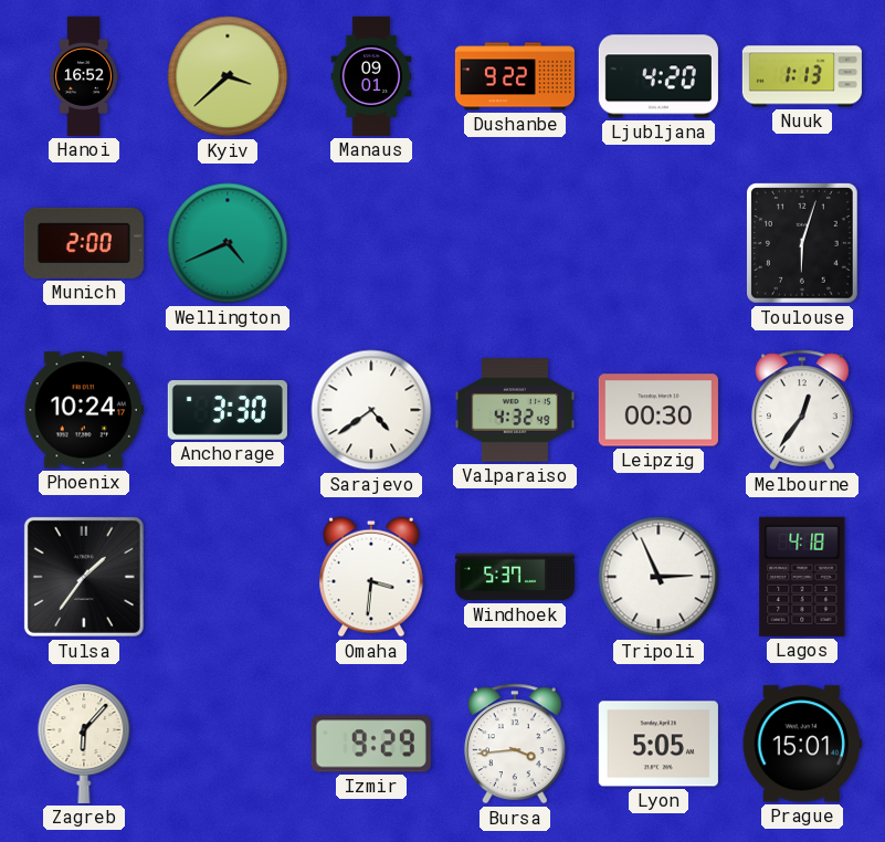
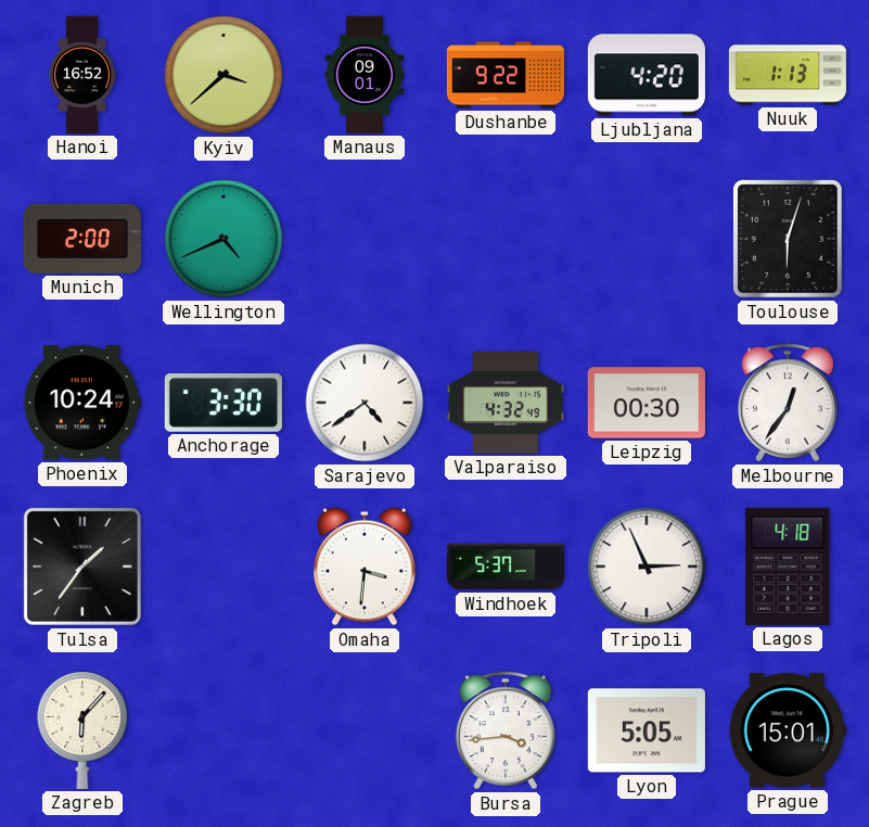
Izmir: 9:29 -> none
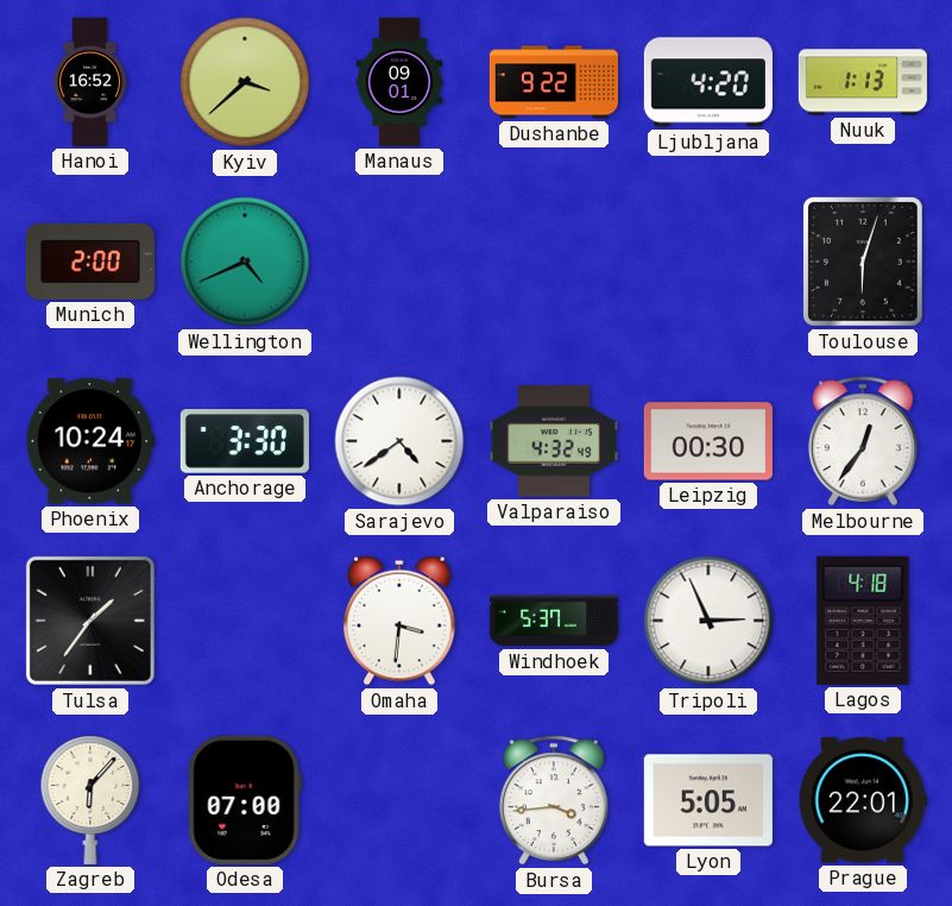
Odesa: none -> 07:00
Prague: 15:01 -> 22:01
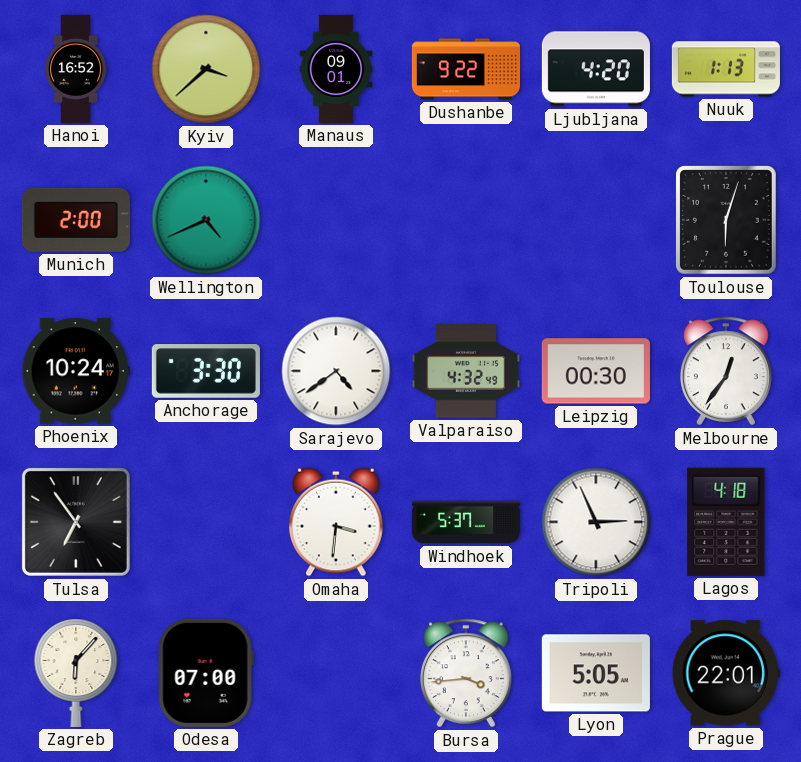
Tulsa: 1:36 -> 6:54
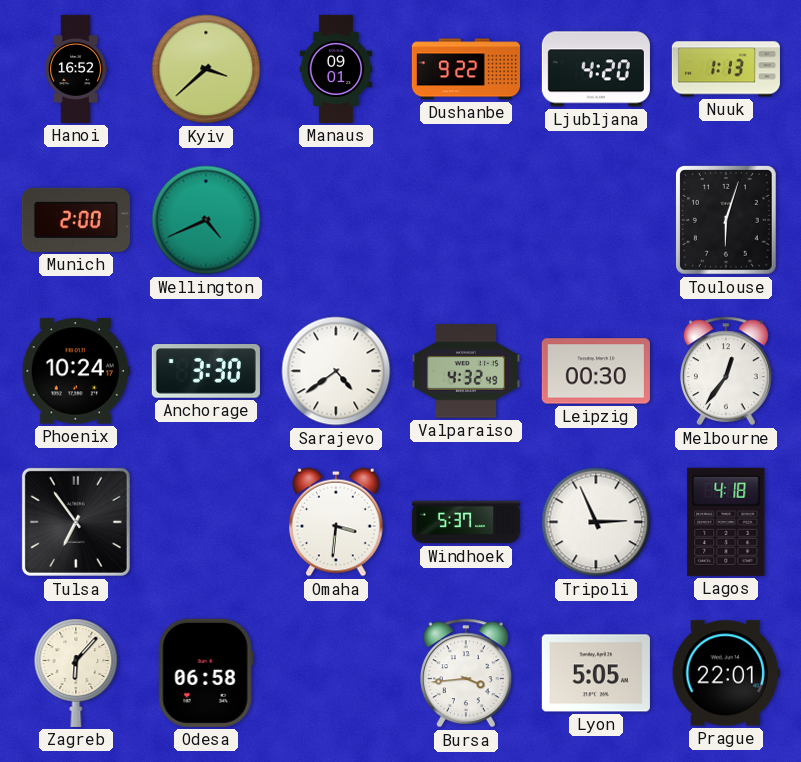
Odesa: 07:00 -> 06:58
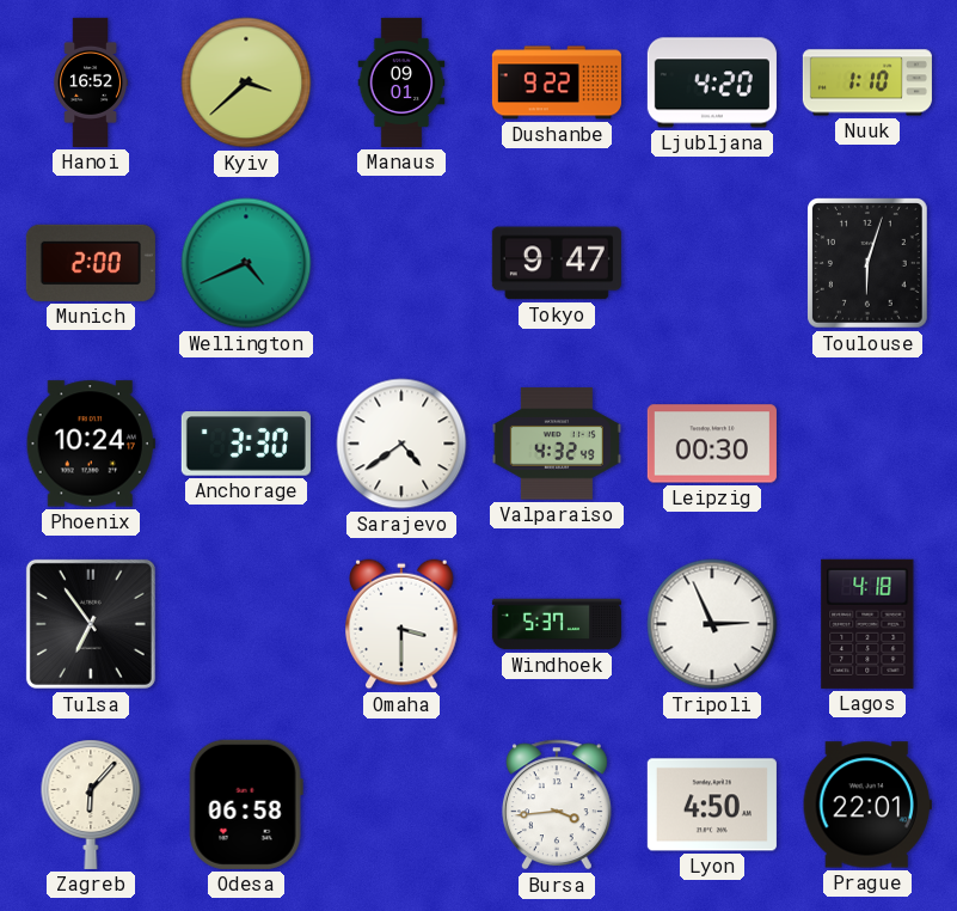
Nuuk: 1:13 -> 1:10
Tokyo: none -> 9:47
Melbourne: 12:36 -> none
Omaha: 3:31 -> 3:30
Lyon: 5:05 -> 4:50
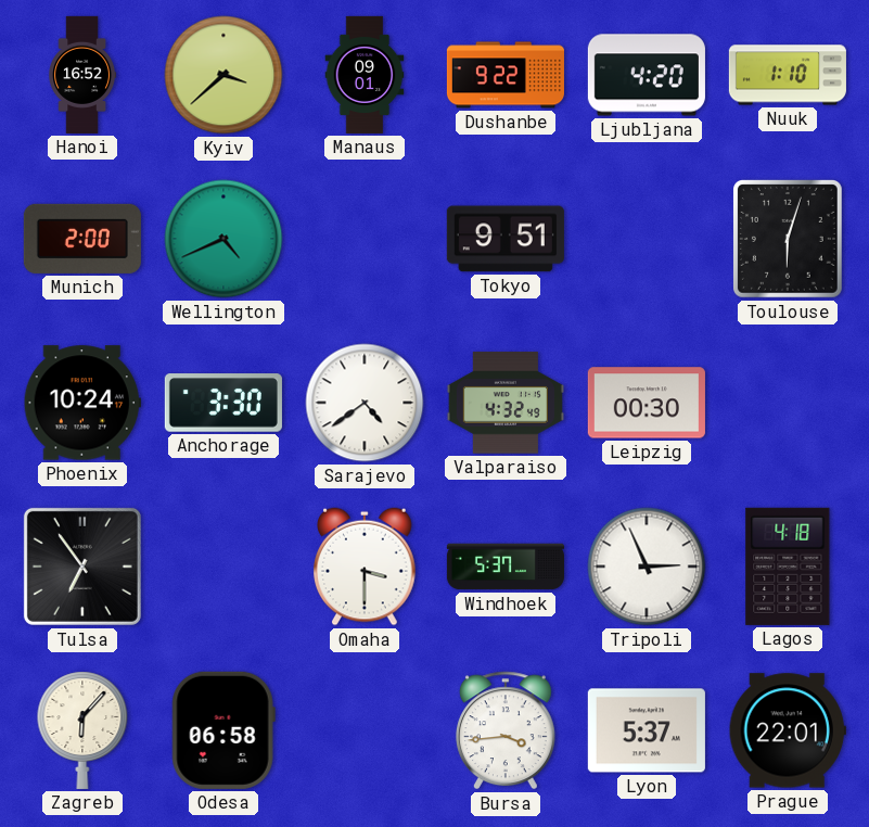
Tokyo: 9:47 -> 9:51
Lyon: 4:50 -> 5:37
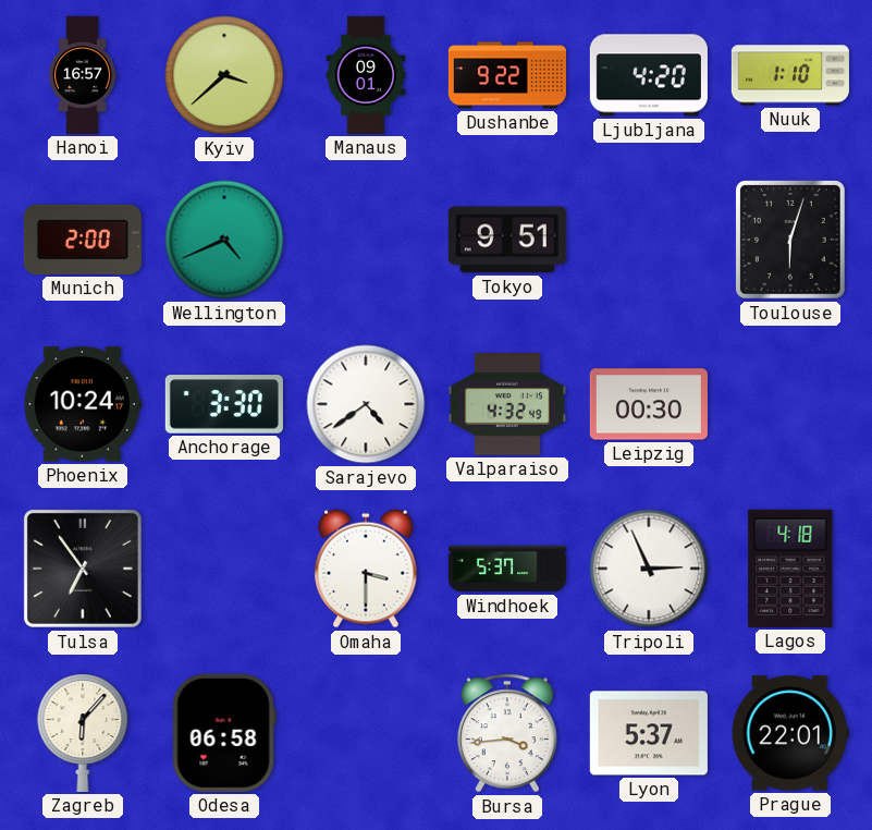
Hanoi: 16:52 -> 16:57
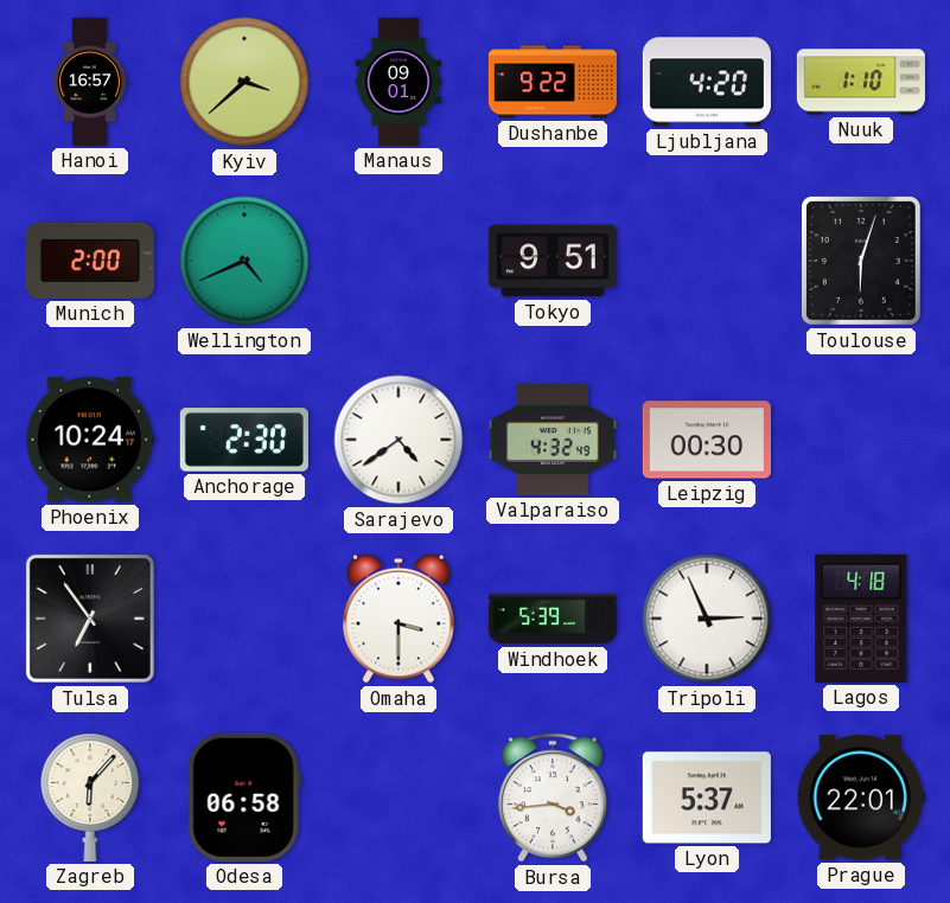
Anchorage: 3:30 -> 2:30
Windhoek: 5:37 -> 5:39
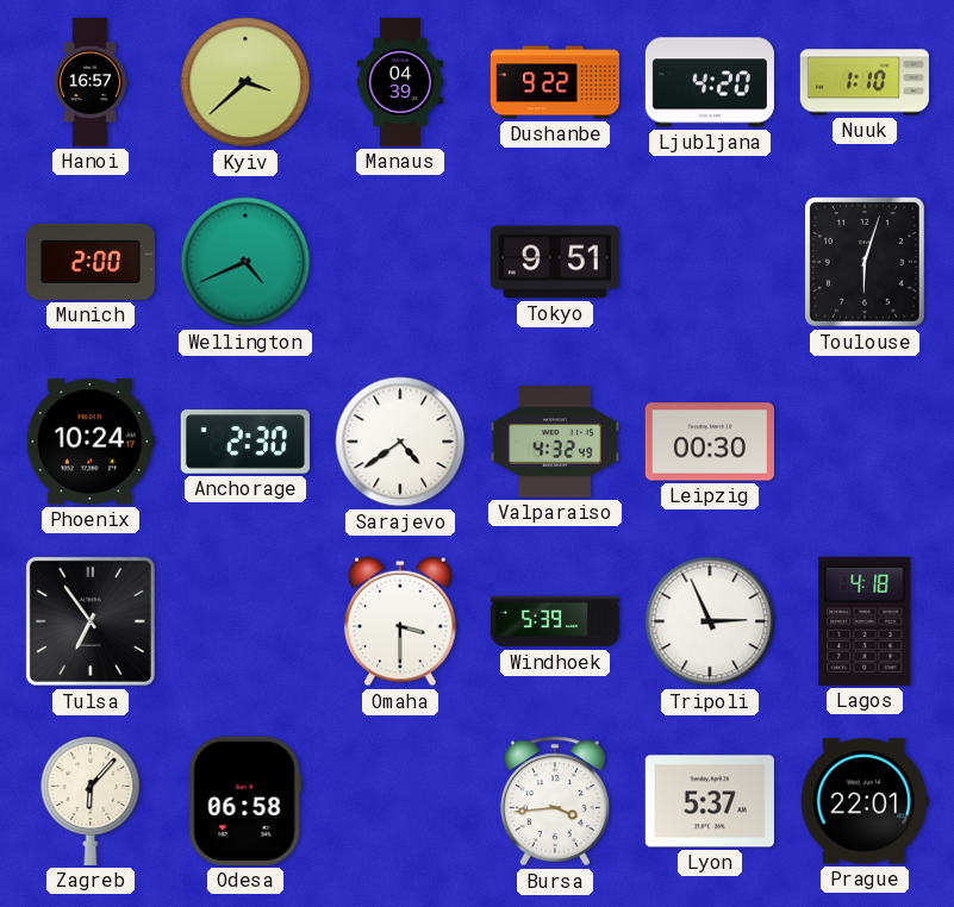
Manaus: 09:01 -> 04:39
